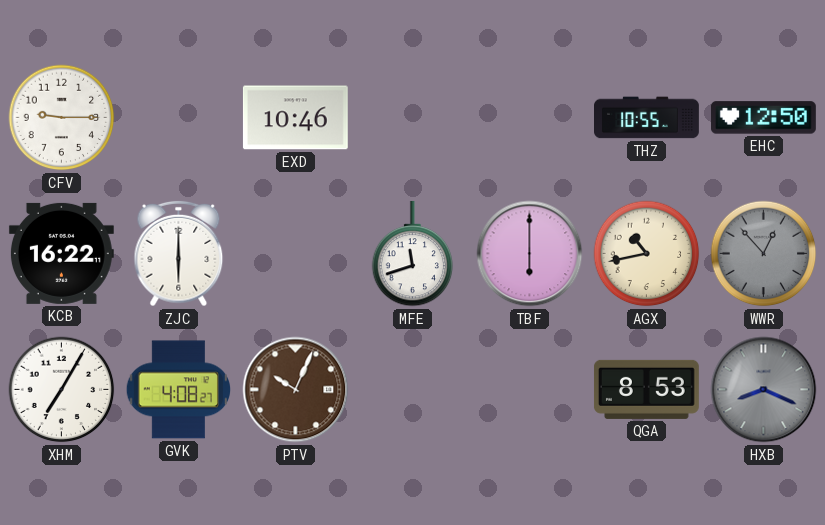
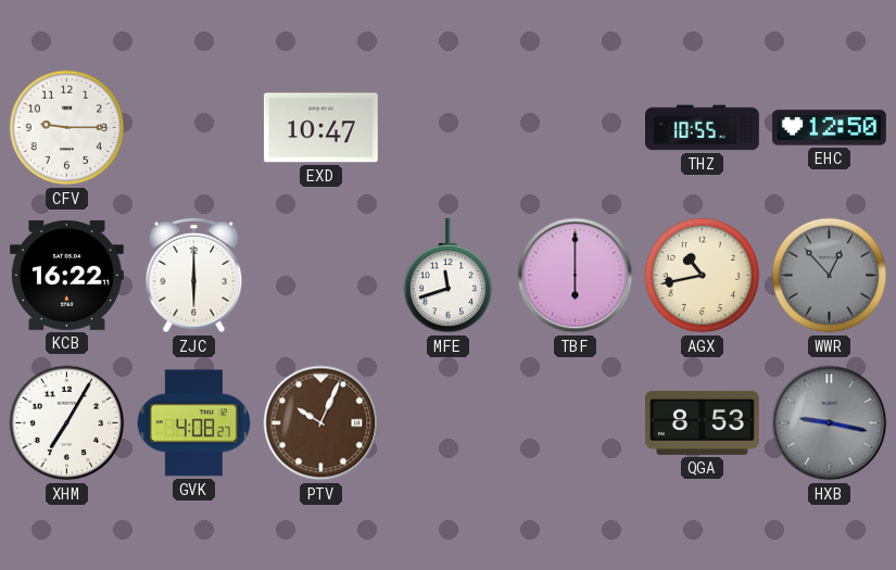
EXD: 10:46 -> 10:47
HXB: 8:19 -> 9:17
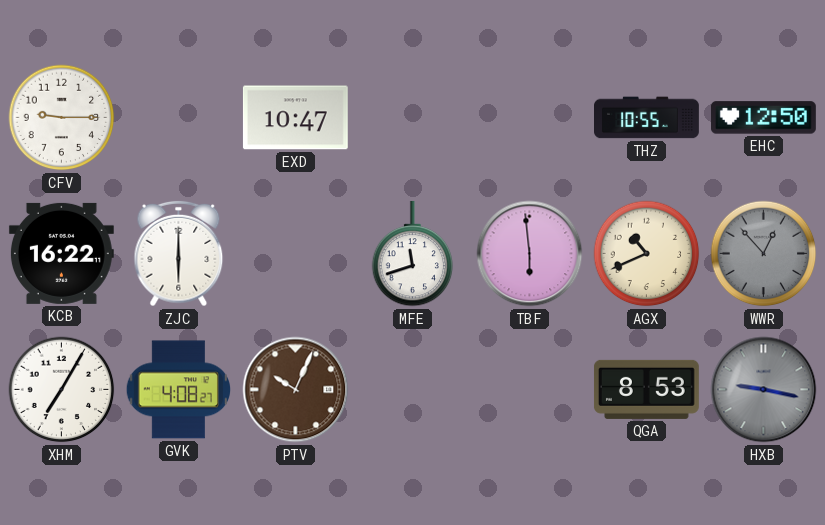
TBF: 6:00 -> 5:59
AGX: 10:43 -> 10:41
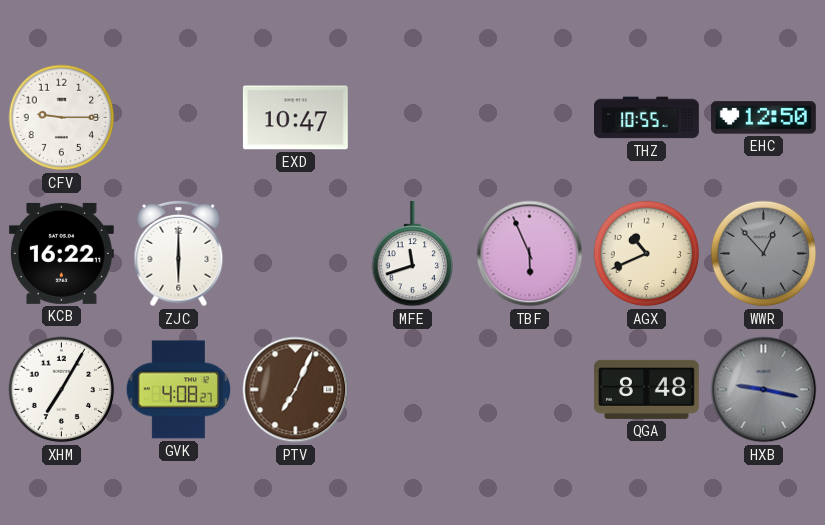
TBF: 5:59 -> 5:56
PTV: 10:04 -> 7:04
QGA: 8:53 -> 8:48
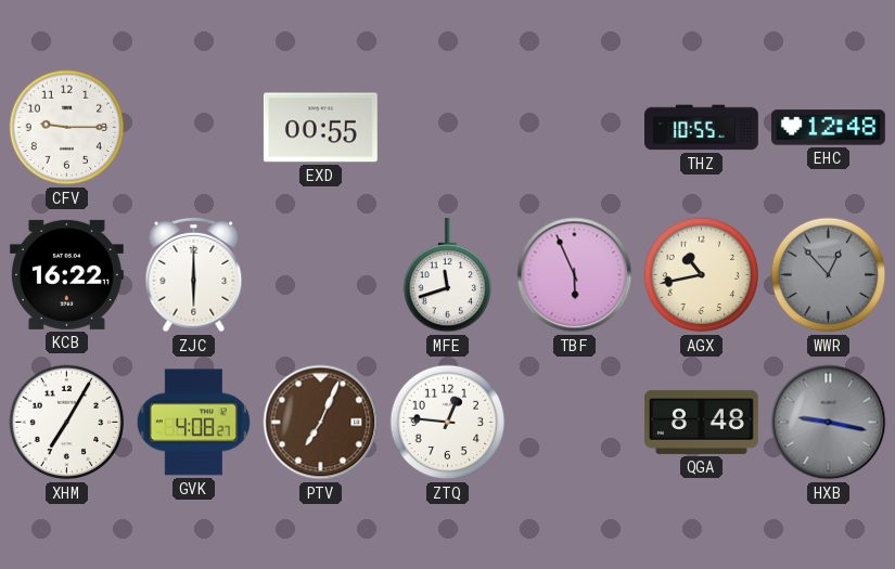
EXD: 10:47 -> 00:55
EHC: 12:50 -> 12:48
AGX: 10:41 -> 10:43
ZTQ: none -> 12:46
